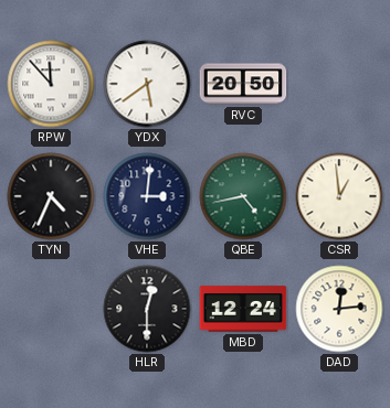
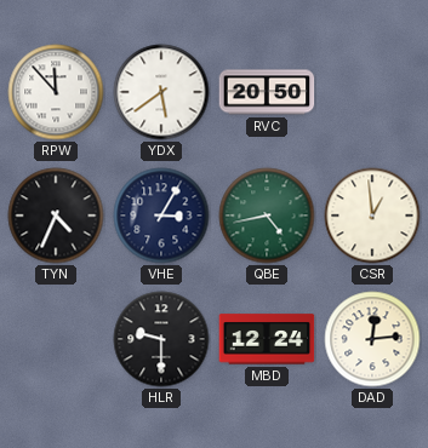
VHE: 3:01 -> 3:05
HLR: 12:30 -> 9:30
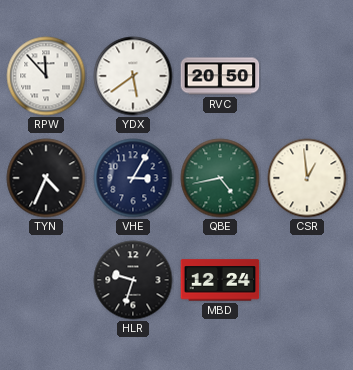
HLR: 9:30 -> 9:33
DAD: 12:14 -> none
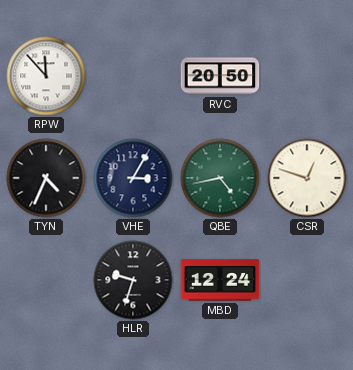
YDX: 5:39 -> none
CSR: 12:59 -> 12:48
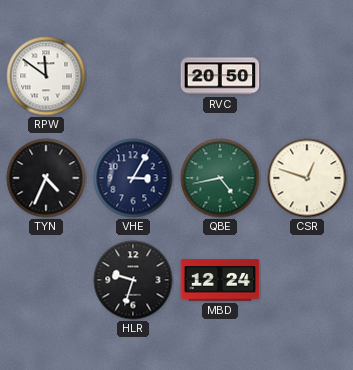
RPW: 11:53 -> 11:51
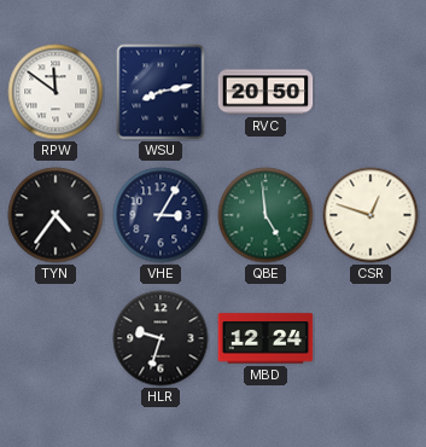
WSU: none -> 8:13
TYN: 4:34 -> 4:36
QBE: 4:43 -> 4:59
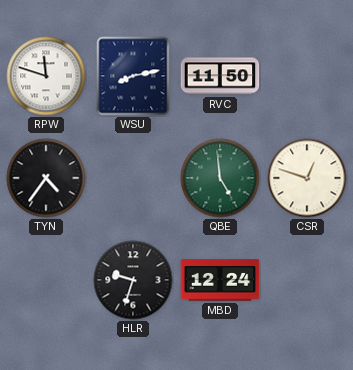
RPW: 11:51 -> 11:48
RVC: 20:50 -> 11:50
VHE: 3:05 -> none
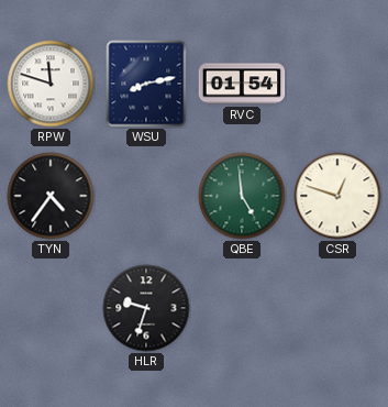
RVC: 11:50 -> 01:54
MBD: 12:24 -> none
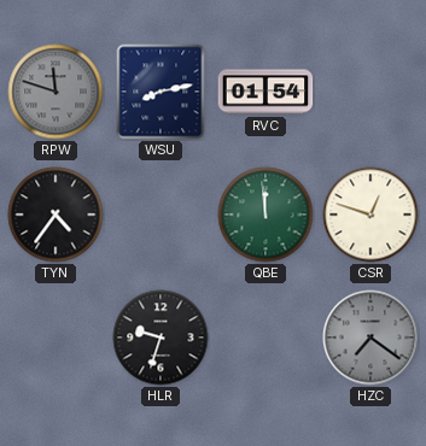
RPW dial: white -> grey
QBE: 4:59 -> 11:59
HZC: none -> 7:21
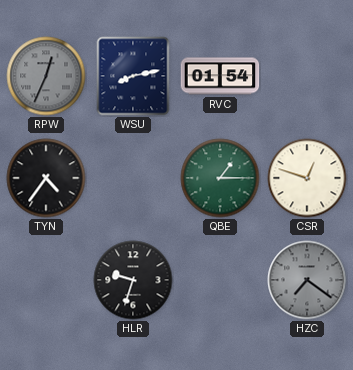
RPW: 11:48 -> 12:34
QBE: 11:59 -> 1:15
